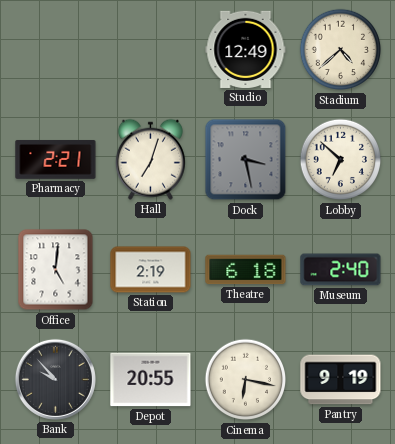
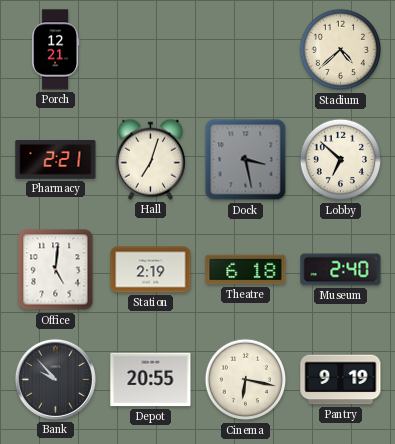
Porch: none -> 12:21
Studio: 12:49 -> none
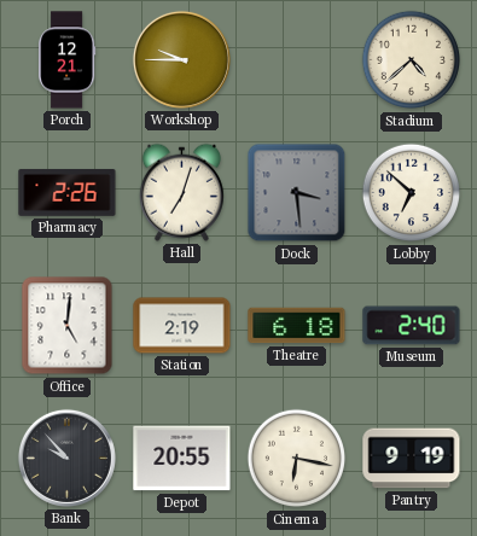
Workshop: none -> 9:45
Pharmacy: 2:21 -> 2:26
Dock: 3:28 -> 3:29
